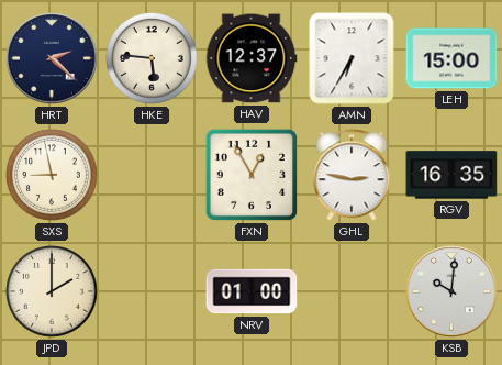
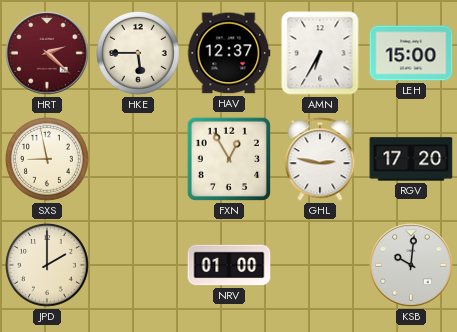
HRT dial: navy -> burgundy
HKE: 5:46 -> 5:45
RGV: 16:35 -> 17:20
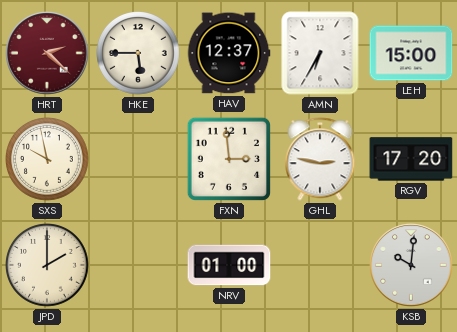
SXS: 8:58 -> 9:58
FXN: 12:55 -> 2:59
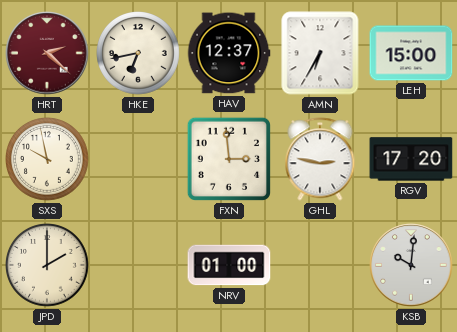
HKE: 5:45 -> 6:43
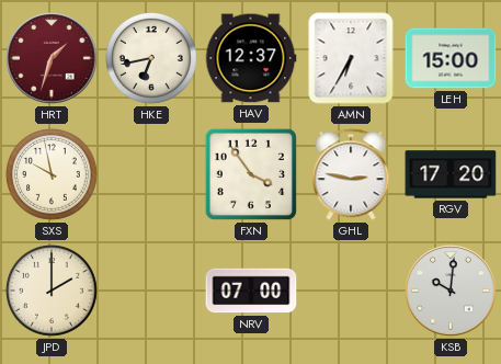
HRT: 2:22 -> 1:33
FXN: 2:59 -> 3:54
NRV: 01:00 -> 07:00
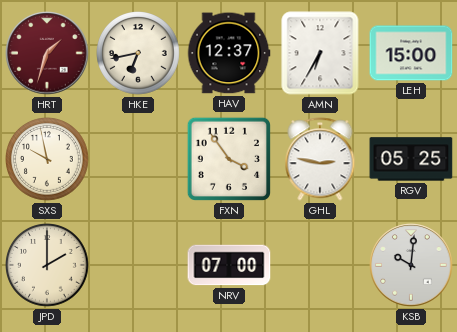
RGV: 17:20 -> 05:25
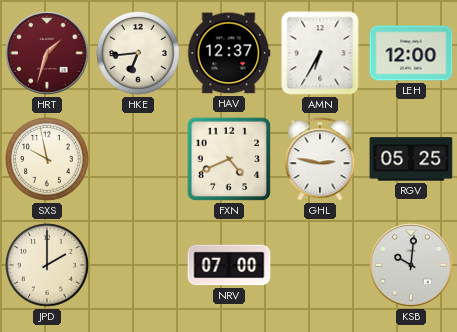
HKE: 6:43 -> 6:44
LEH: 15:00 -> 12:00
FXN: 3:54 -> 4:41
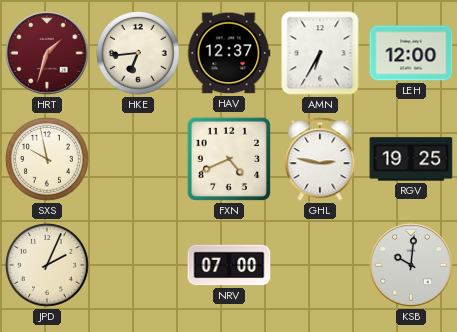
RGV: 05:25 -> 19:25
JPD: 2:00 -> 2:04
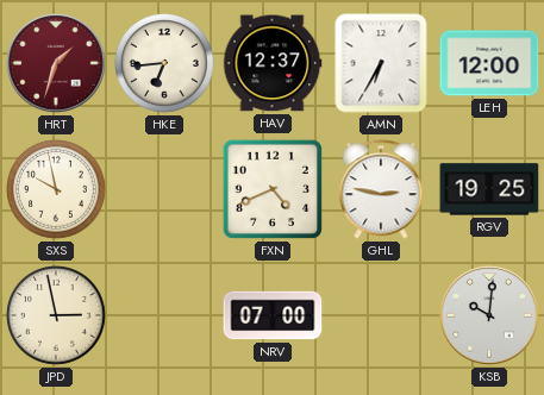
JPD: 2:04 -> 2:58
